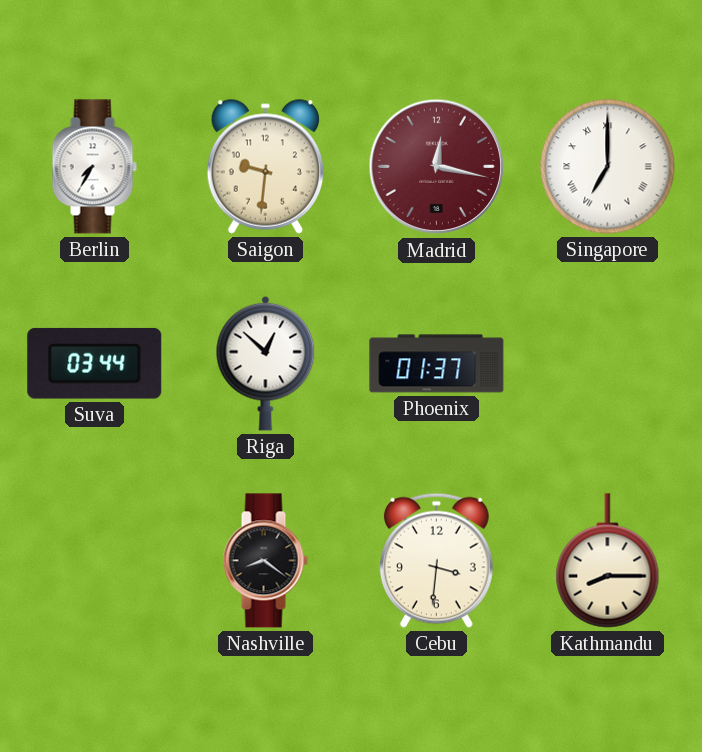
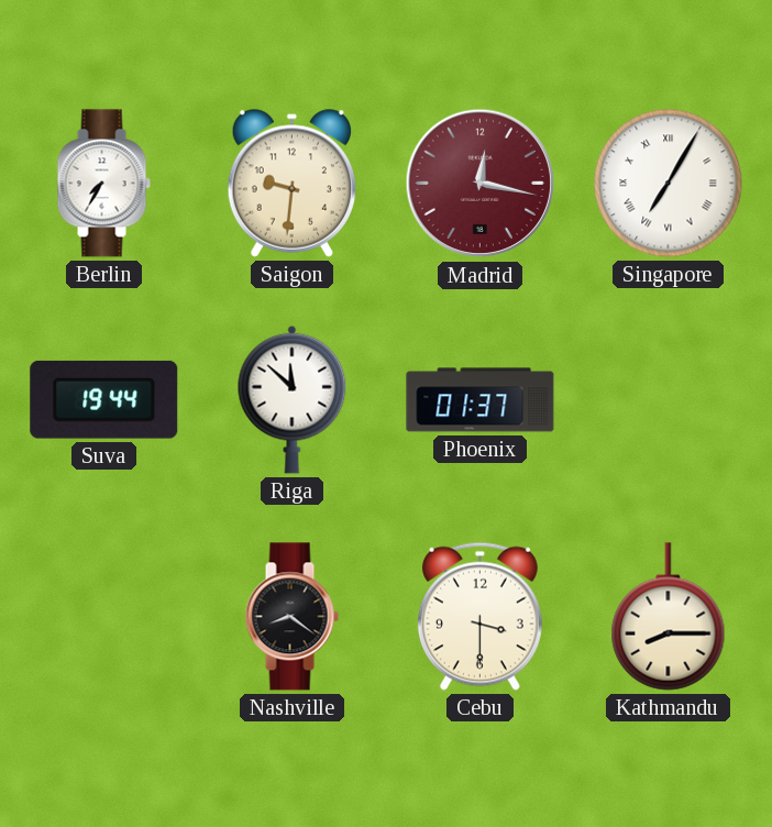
Singapore: 7:00 -> 7:05
Suva: 03:44 -> 19:44
Riga: 12:52 -> 11:52
Cebu: 3:31 -> 3:30
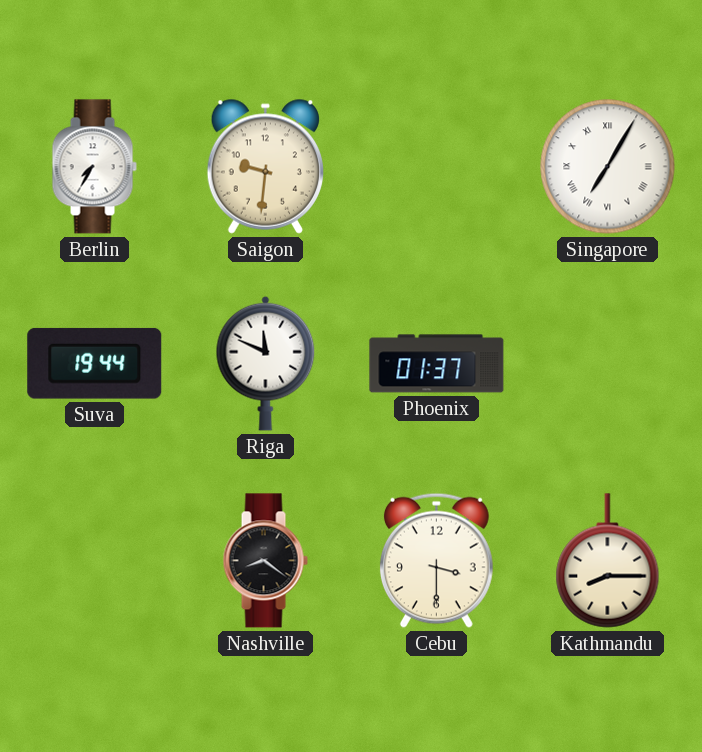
Madrid: 12:17 -> none
Riga: 11:52 -> 11:49
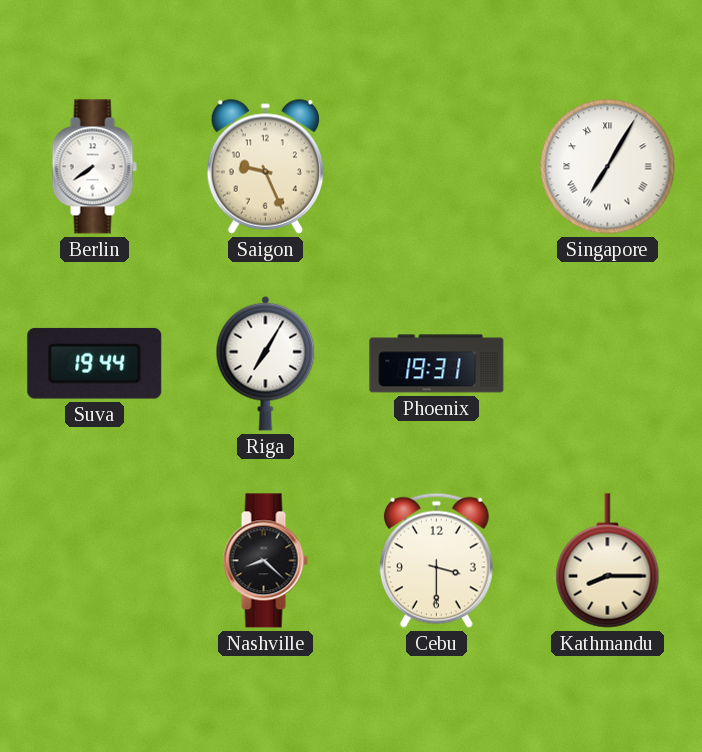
Berlin: 7:35 -> 7:39
Saigon: 9:31 -> 9:26
Riga: 11:49 -> 7:05
Phoenix: 01:37 -> 19:31
Nashville: 8:21 -> 8:22
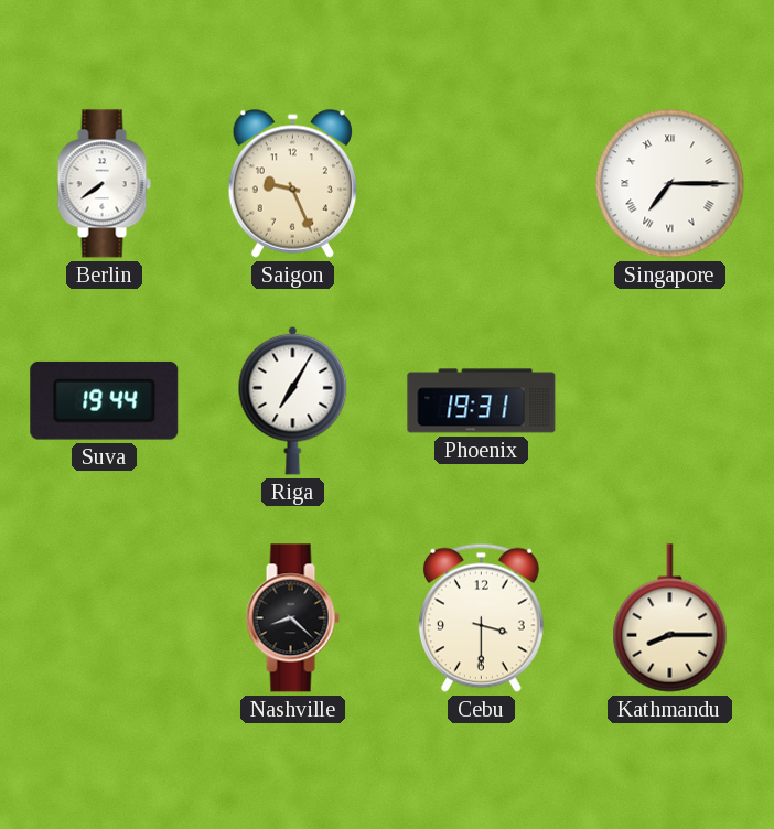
Singapore: 7:05 -> 7:15
